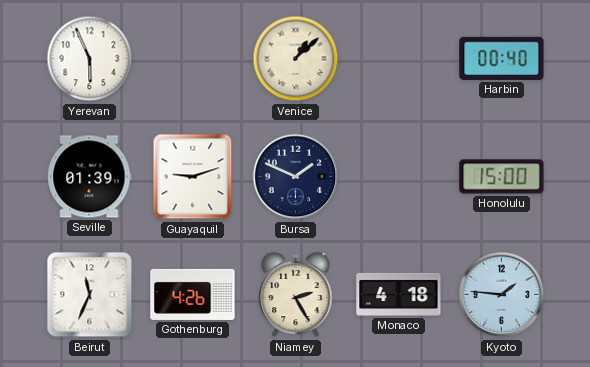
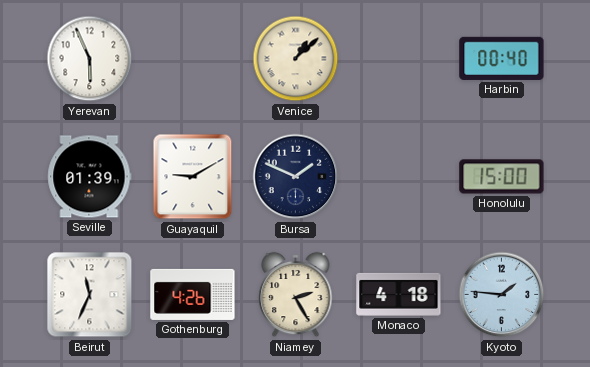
Guayaquil: 9:12 -> 9:10
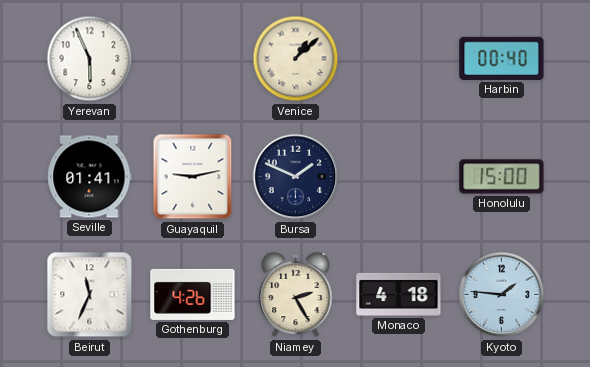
Seville: 01:39 -> 01:41
Guayaquil: 9:10 -> 9:13
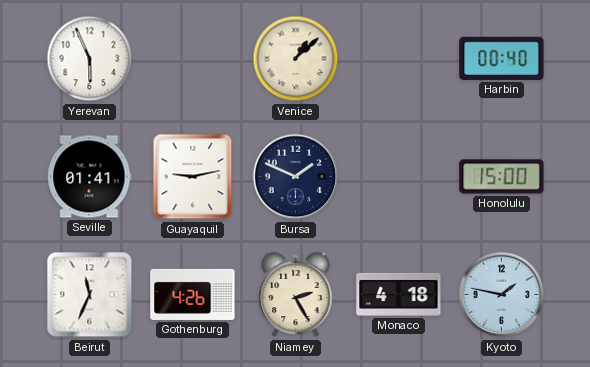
Kyoto: 1:46 -> 1:47
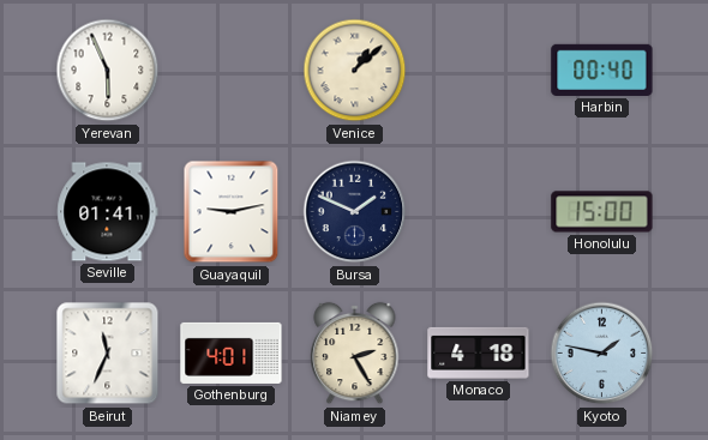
Gothenburg: 4:26 -> 4:01
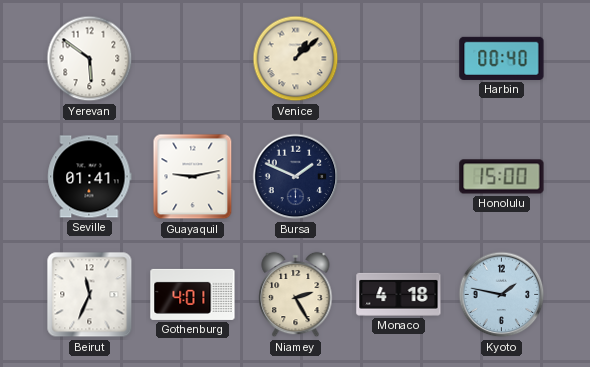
Yerevan: 5:56 -> 5:51
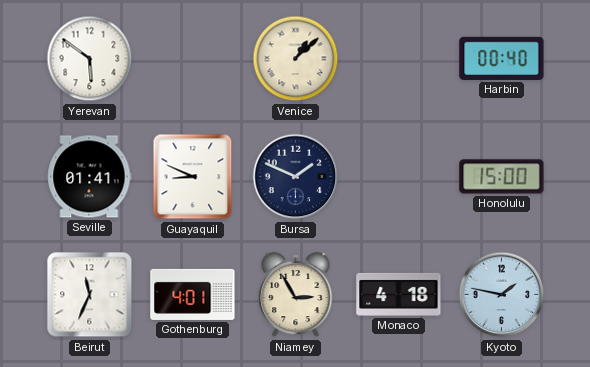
Guayaquil: 9:13 -> 8:49
Niamey: 2:25 -> 2:55
